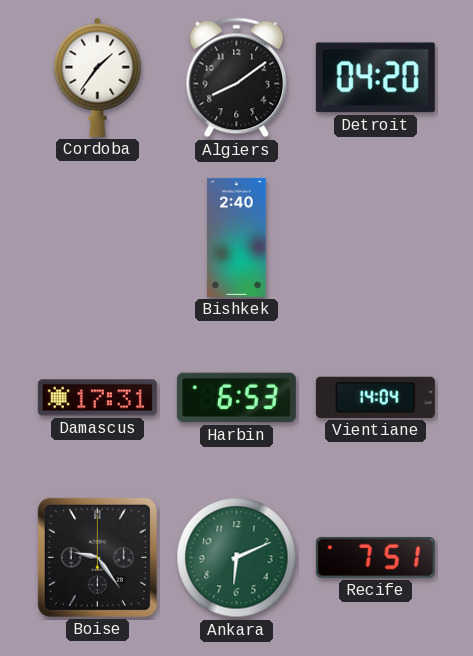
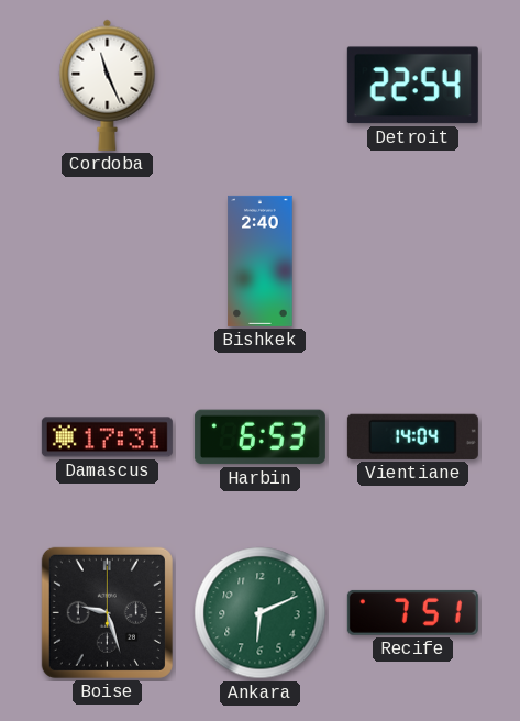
Cordoba: 1:36 -> 11:26
Algiers: 8:09 -> none
Detroit: 04:20 -> 22:54
Boise: 9:24 -> 9:27
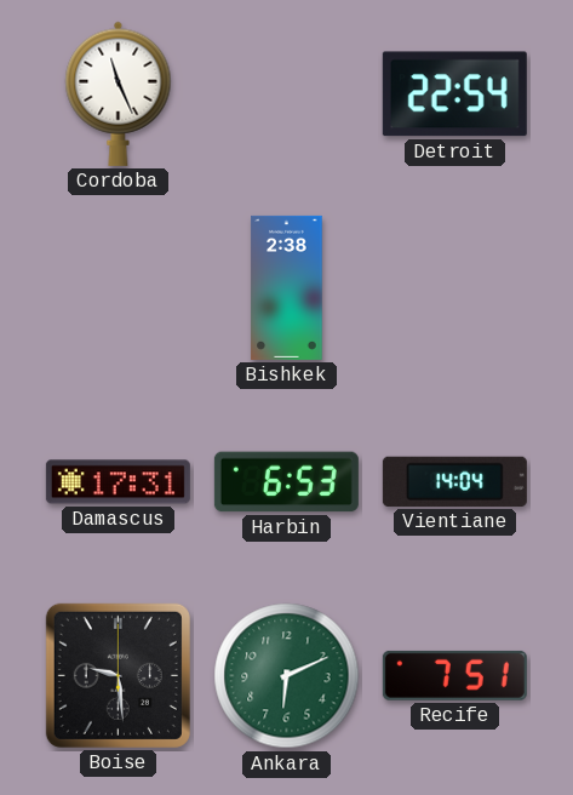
Bishkek: 2:40 -> 2:38
Boise: 9:27 -> 9:29
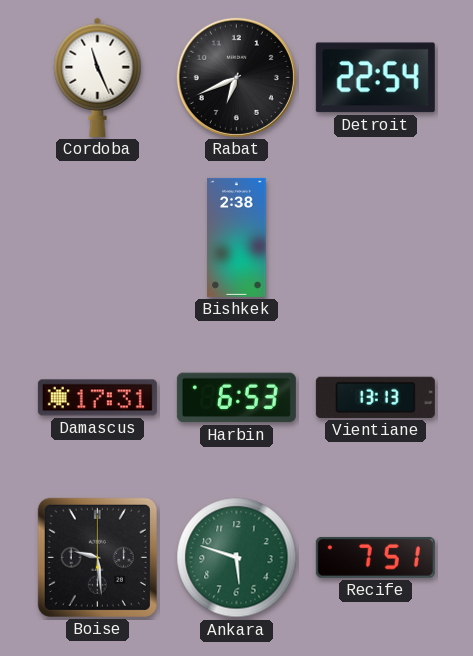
Rabat: none -> 6:41
Vientiane: 14:04 -> 13:13
Ankara: 6:11 -> 5:48
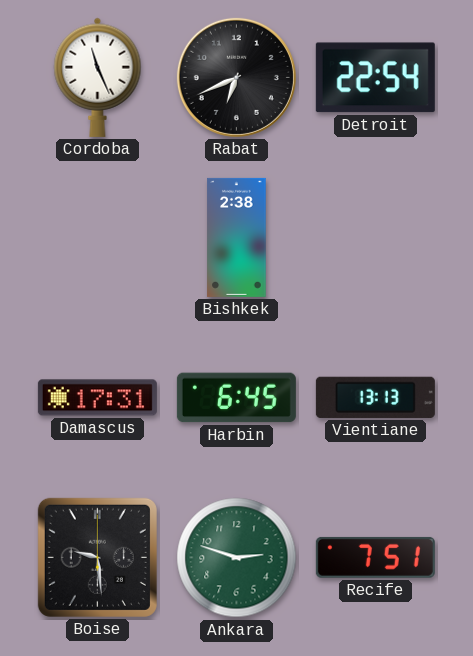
Harbin: 6:53 -> 6:45
Ankara: 5:48 -> 2:48
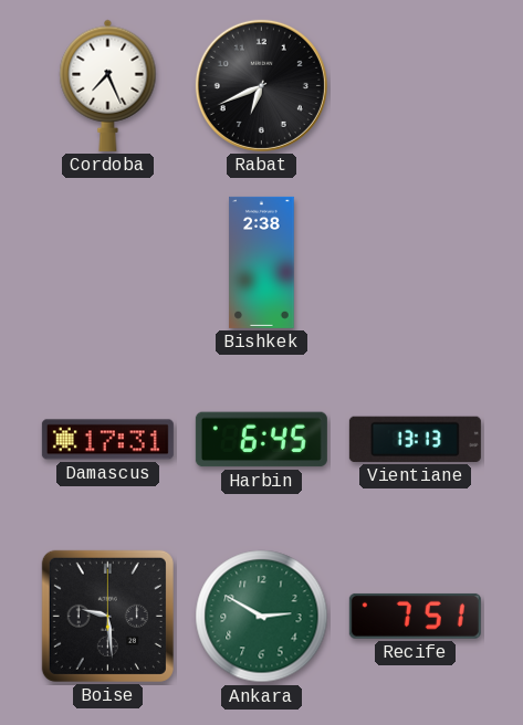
Cordoba: 11:26 -> 7:26
Detroit: 22:54 -> none
Ankara: 2:48 -> 2:50
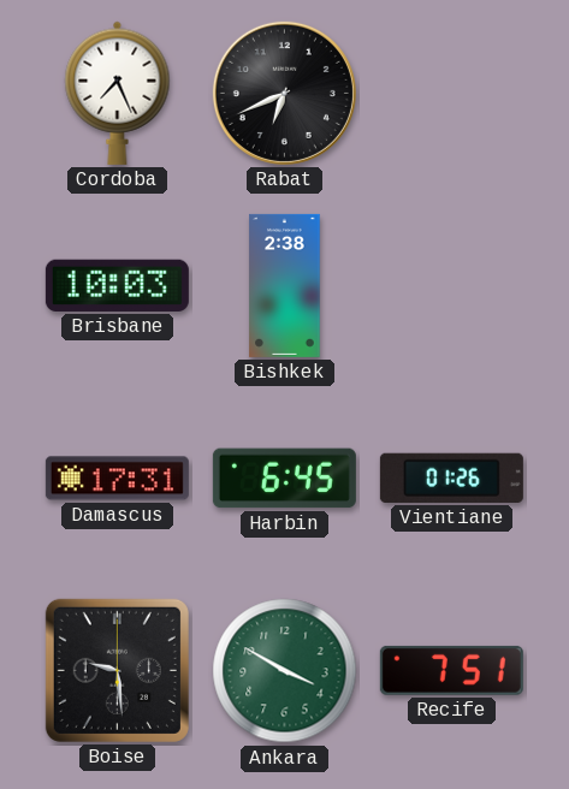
Brisbane: none -> 10:03
Vientiane: 13:13 -> 01:26
Ankara: 2:50 -> 3:50
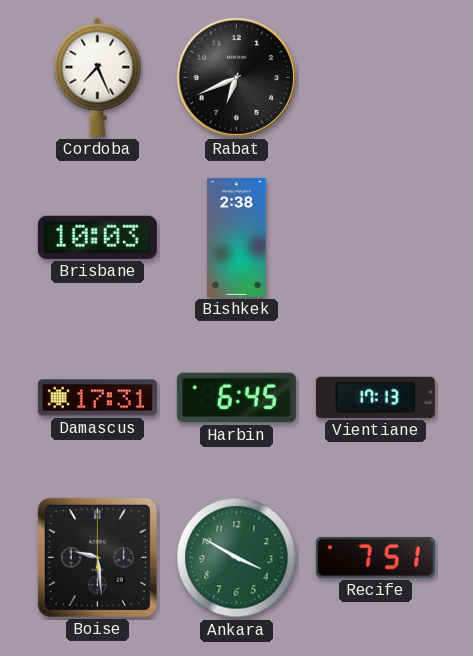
Vientiane: 01:26 -> 17:13
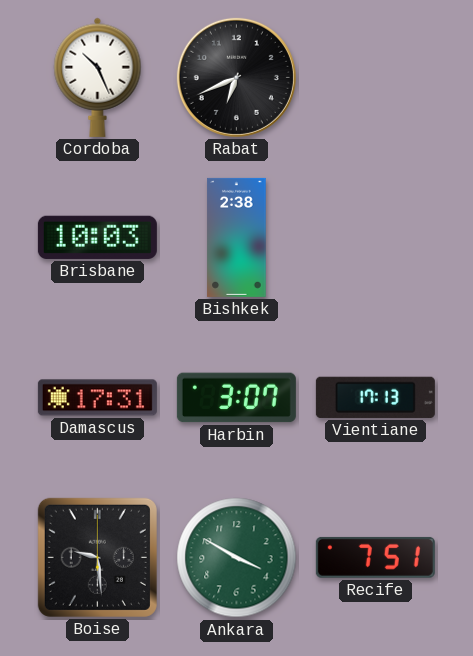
Cordoba: 7:26 -> 10:26
Harbin: 6:45 -> 3:07
